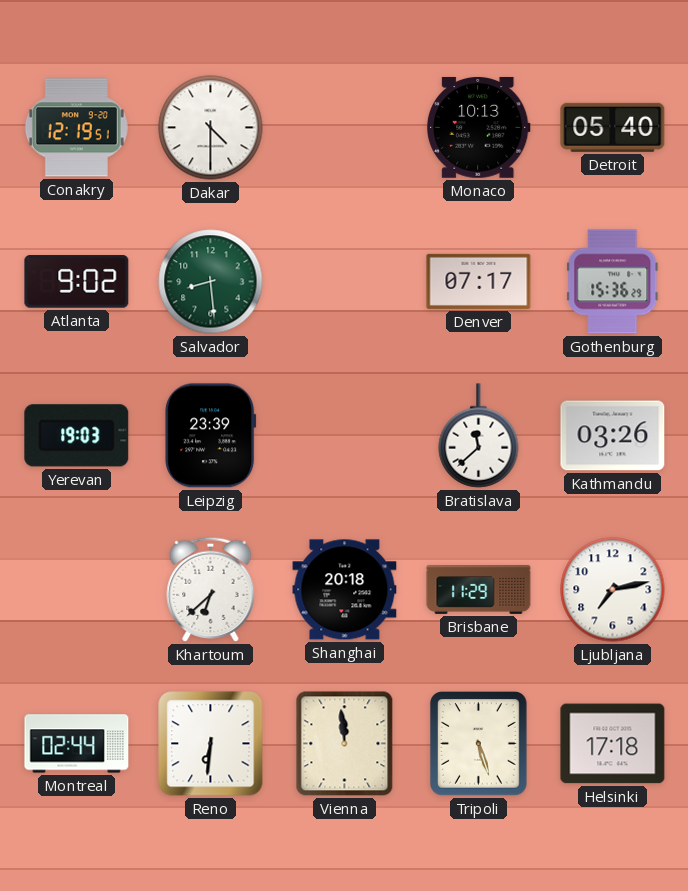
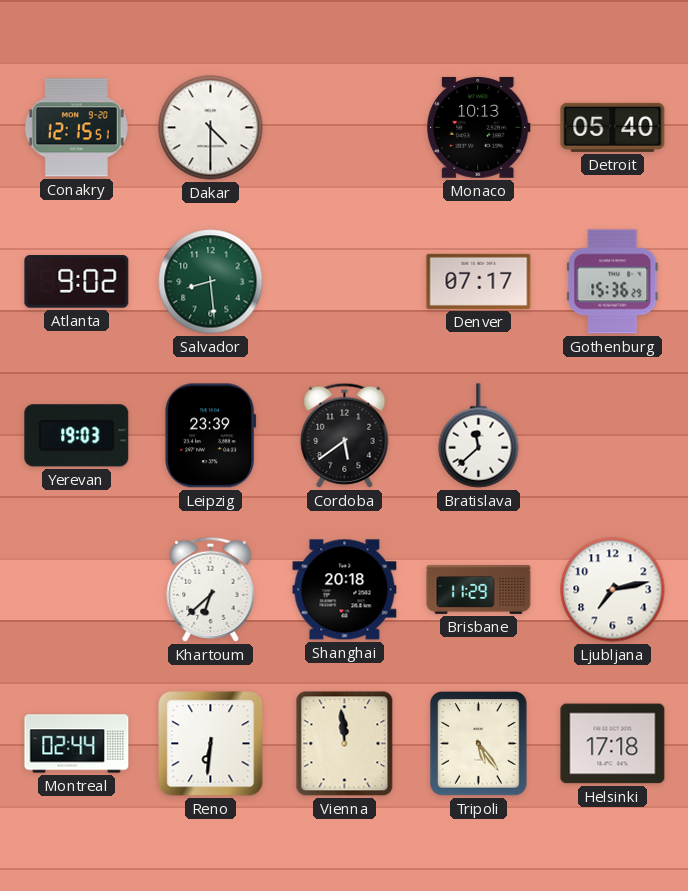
Conakry: 12:19 -> 12:15
Cordoba: none -> 5:39
Kathmandu: 03:26 -> none
Tripoli: 5:27 -> 5:24
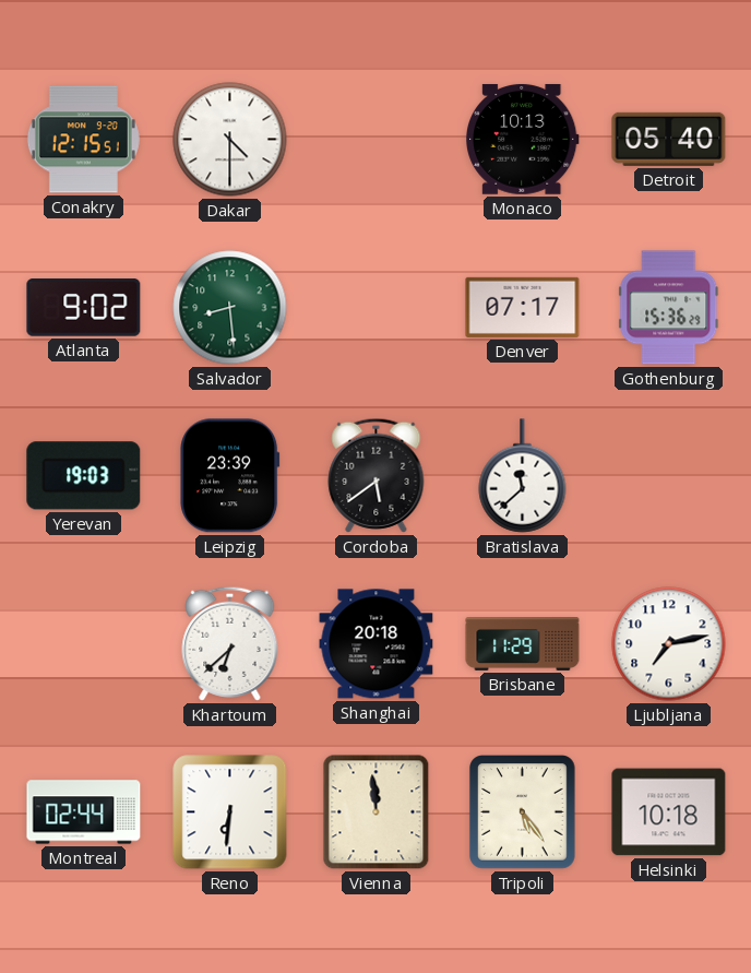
Helsinki: 17:18 -> 10:18
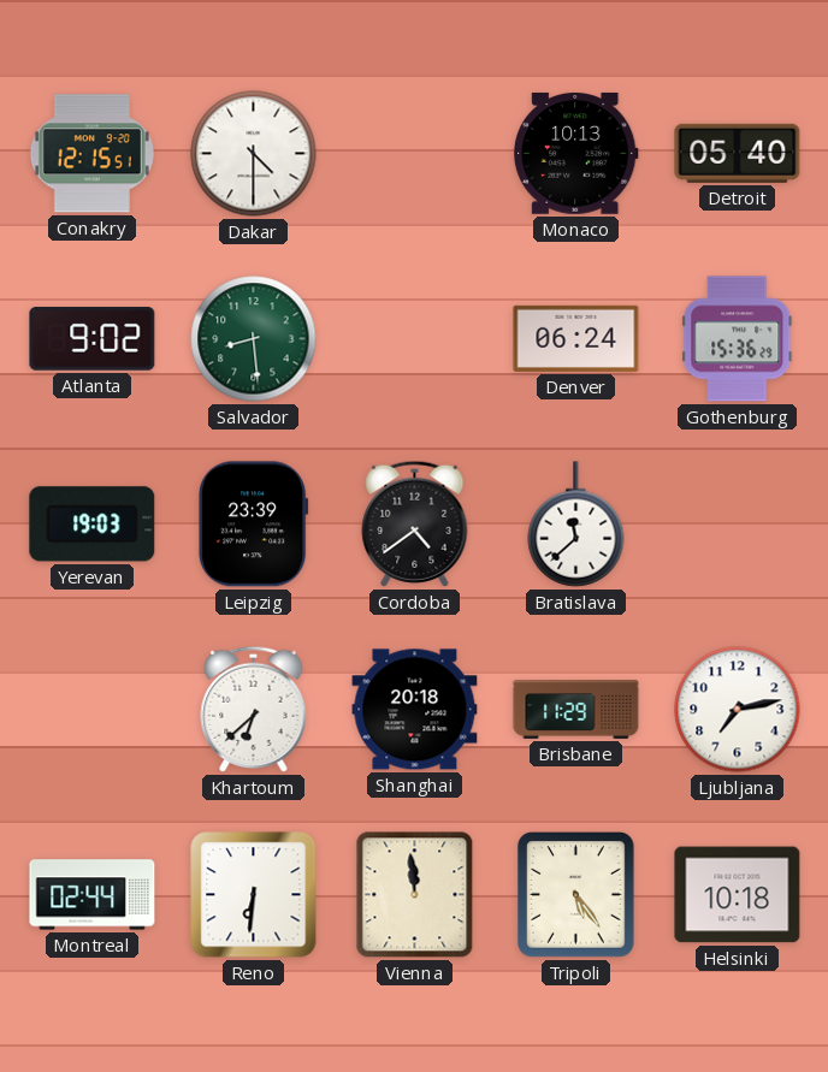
Denver: 07:17 -> 06:24
Cordoba: 5:39 -> 4:39
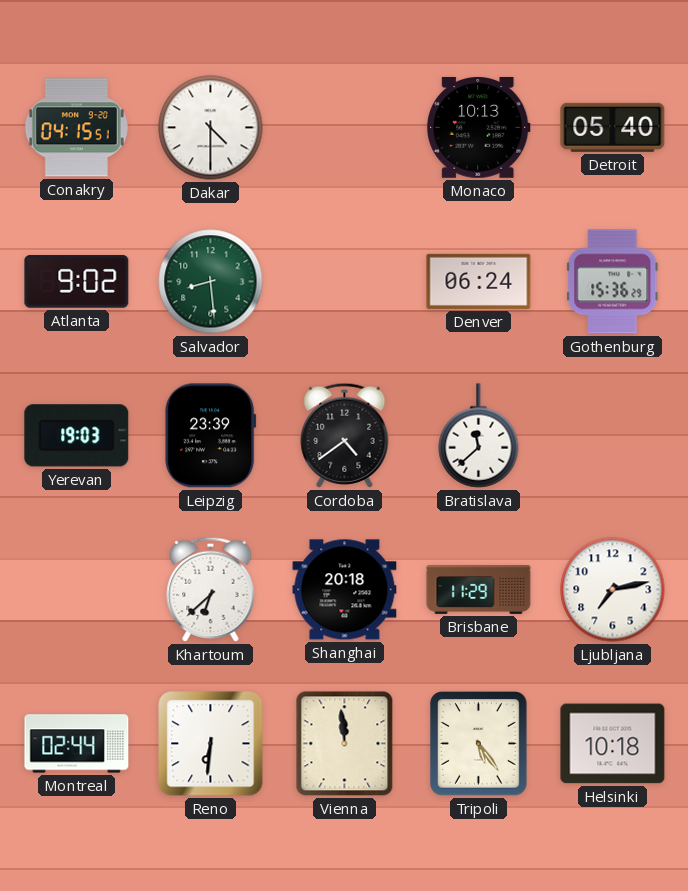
Conakry: 12:15 -> 04:15
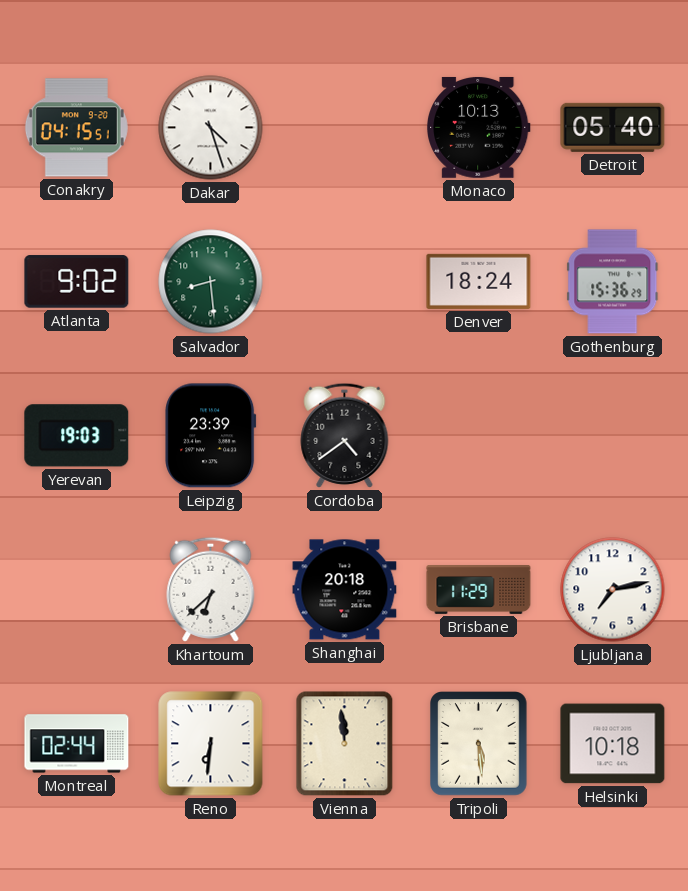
Dakar: 4:30 -> 4:27
Denver: 06:24 -> 18:24
Bratislava: 11:38 -> none
Tripoli: 5:24 -> 5:29
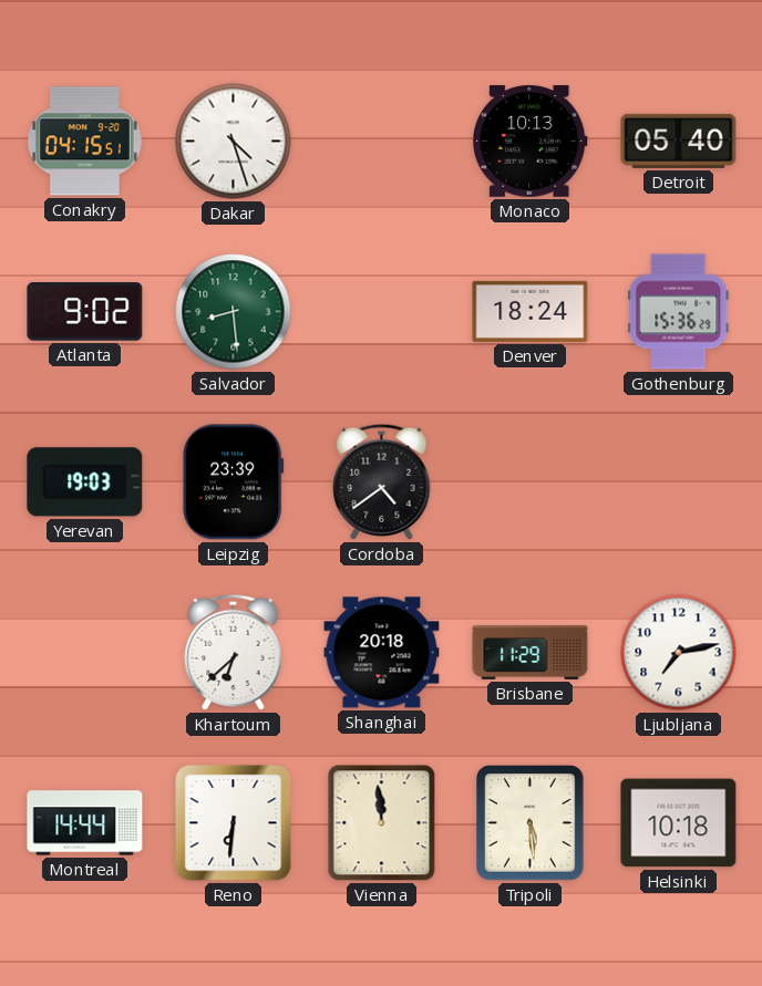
Montreal: 02:44 -> 14:44
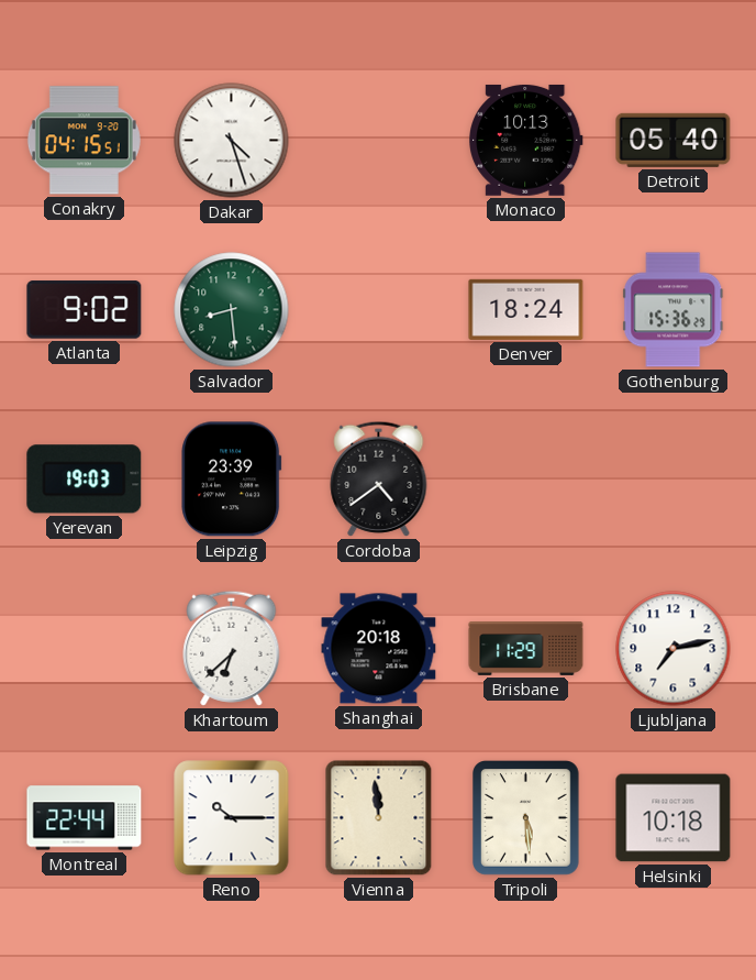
Montreal: 14:44 -> 22:44
Reno: 6:31 -> 10:15
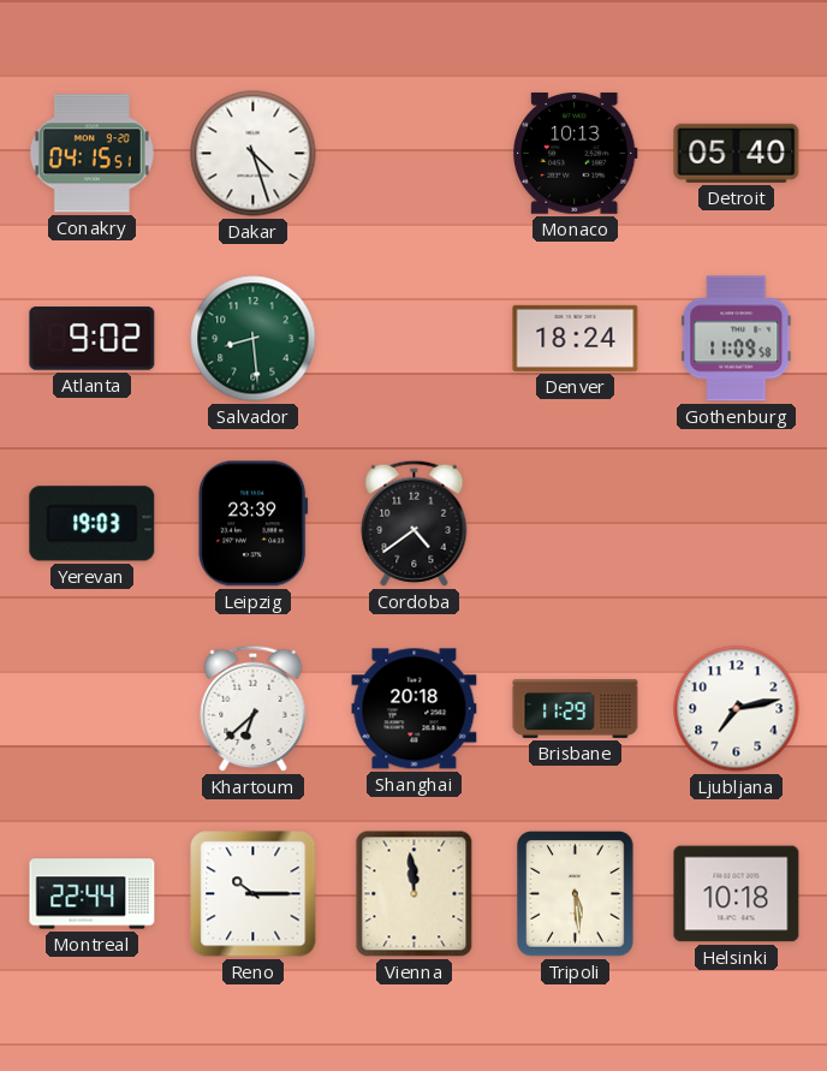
Gothenburg: 15:36 -> 11:09
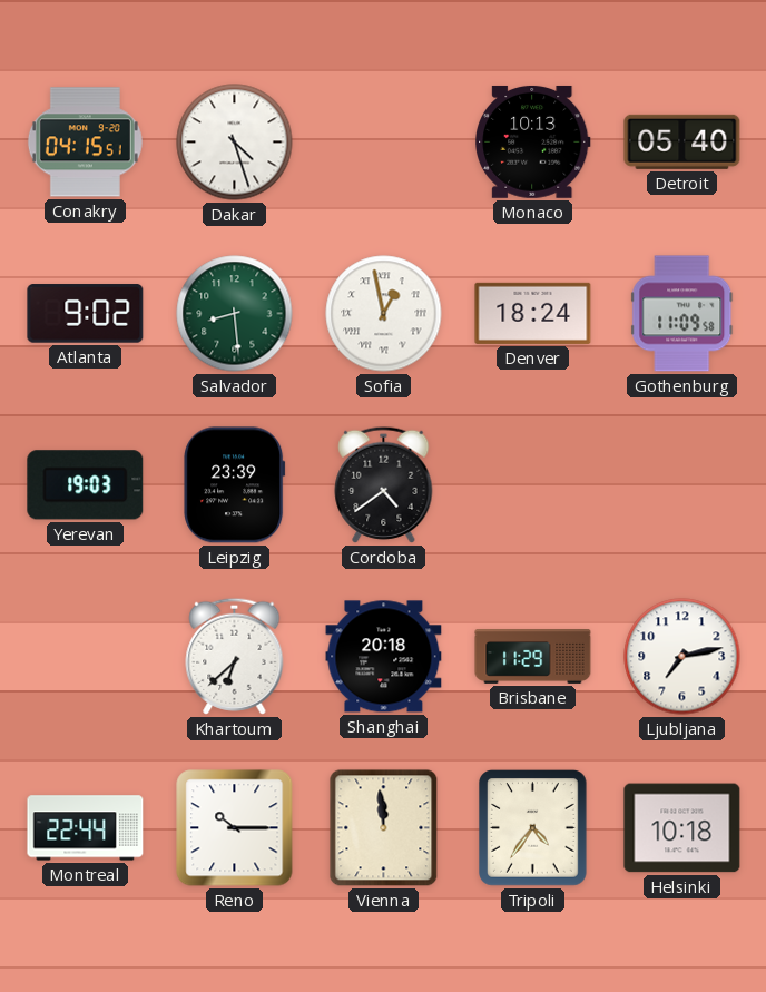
Sofia: none -> 12:58
Tripoli: 5:29 -> 4:36
